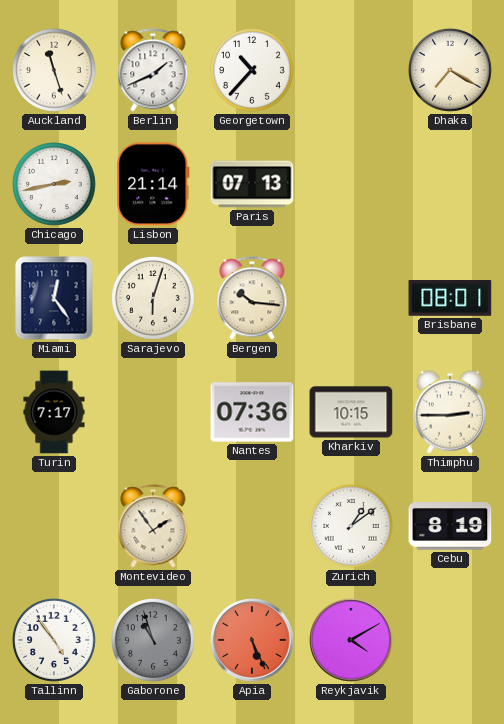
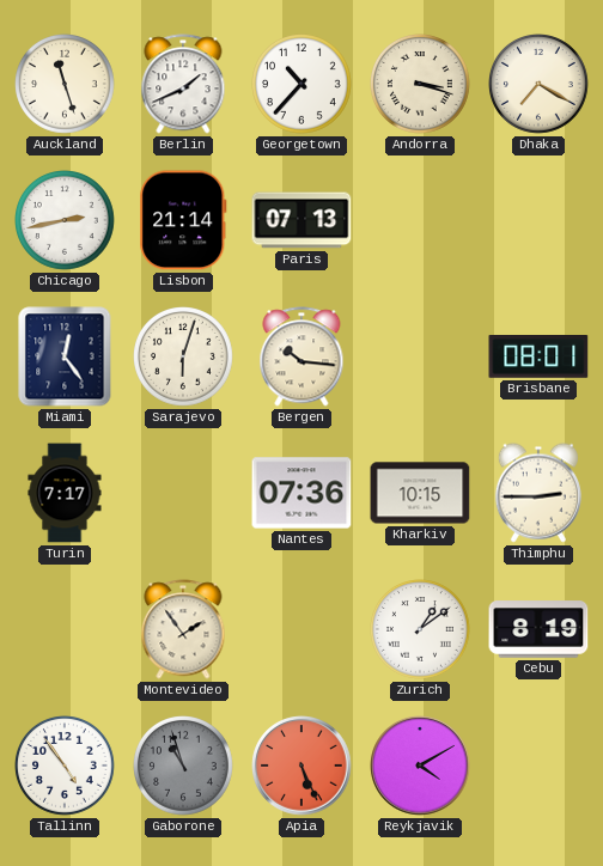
Andorra: none -> 3:18
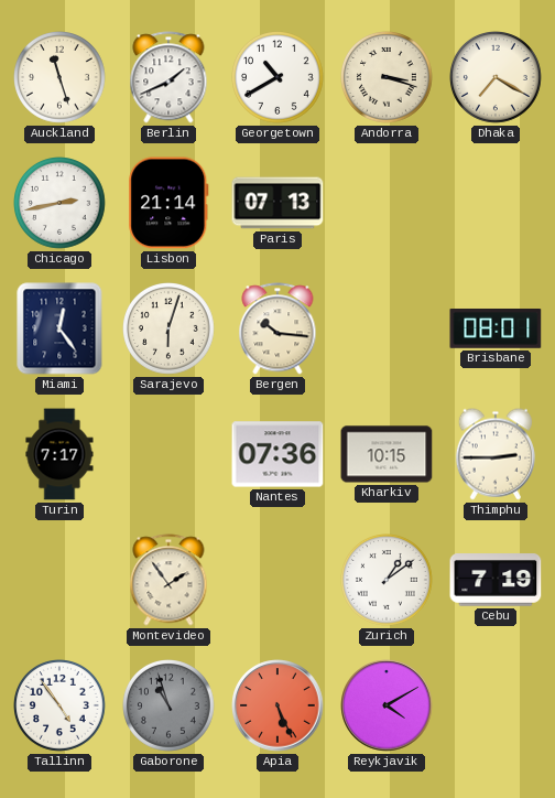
Georgetown: 10:37 -> 10:40
Cebu: 8:19 -> 7:19
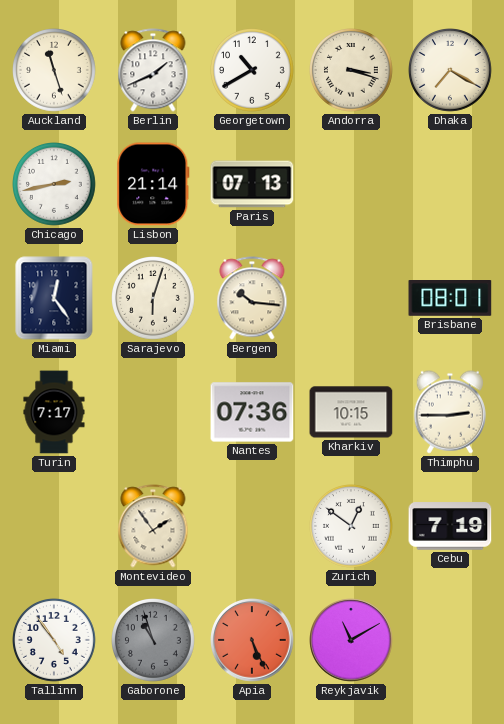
Zurich: 1:09 -> 12:51
Reykjavik: 4:10 -> 11:10
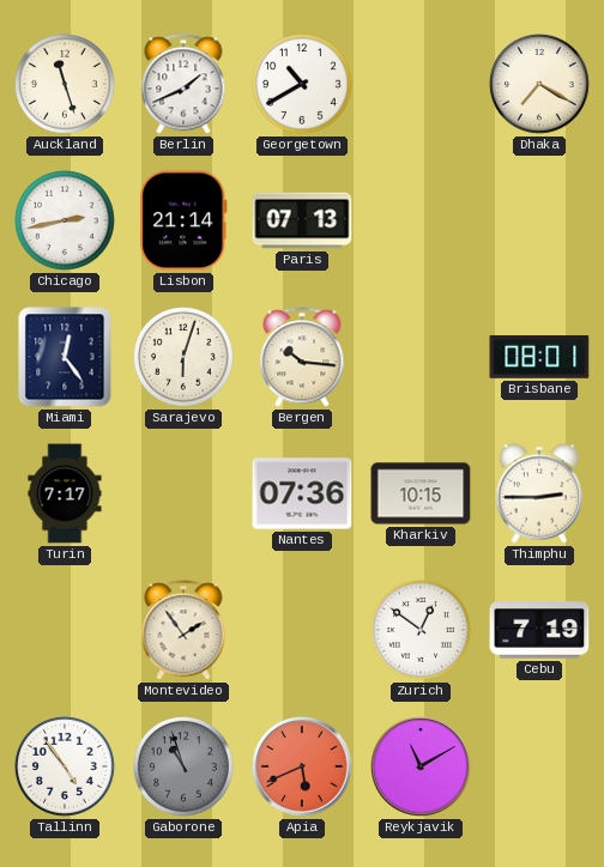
Andorra: 3:18 -> none
Apia: 5:26 -> 5:41
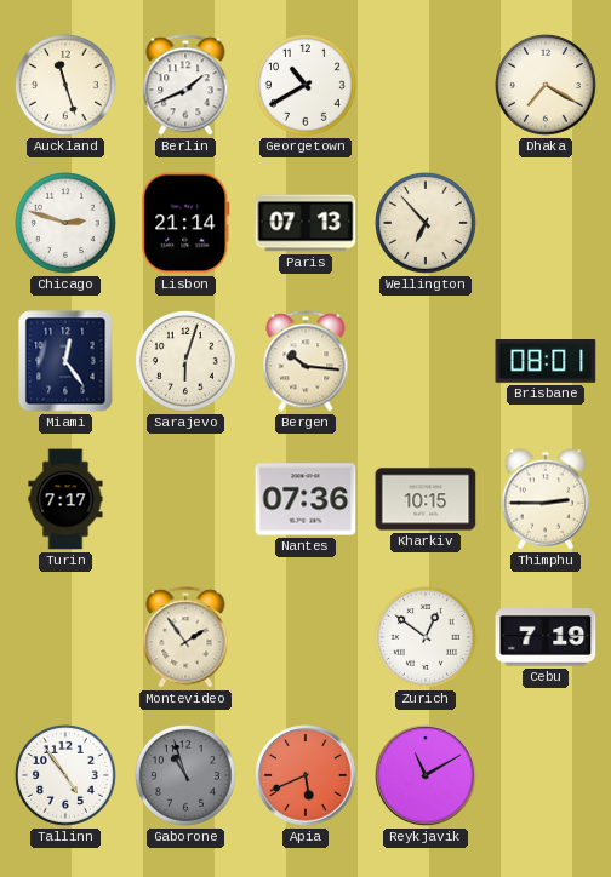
Chicago: 2:43 -> 2:48
Wellington: none -> 6:53
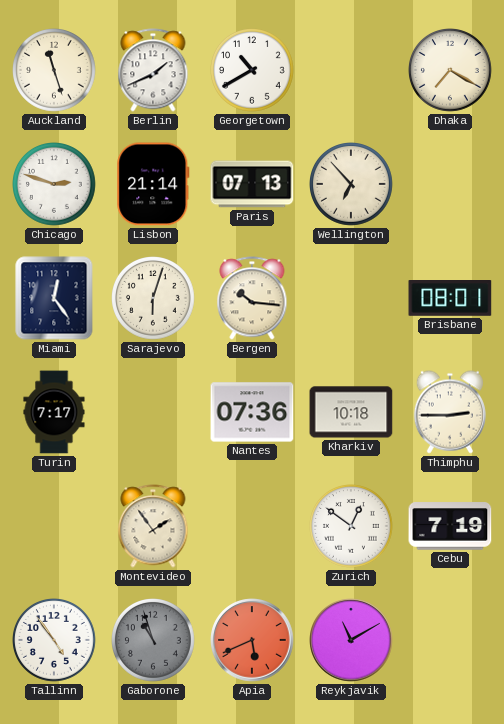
Kharkiv: 10:15 -> 10:18
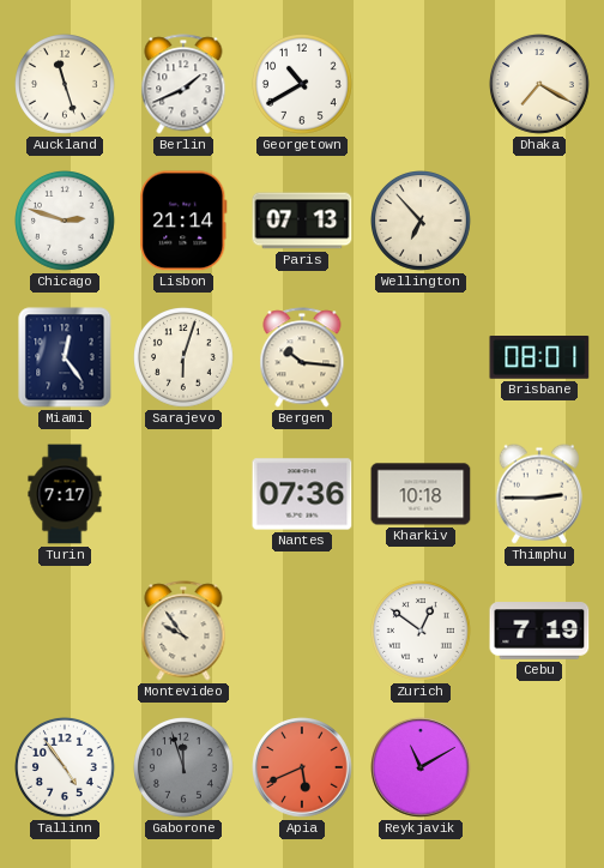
Montevideo: 1:54 -> 9:54
Gaborone: 10:57 -> 11:57
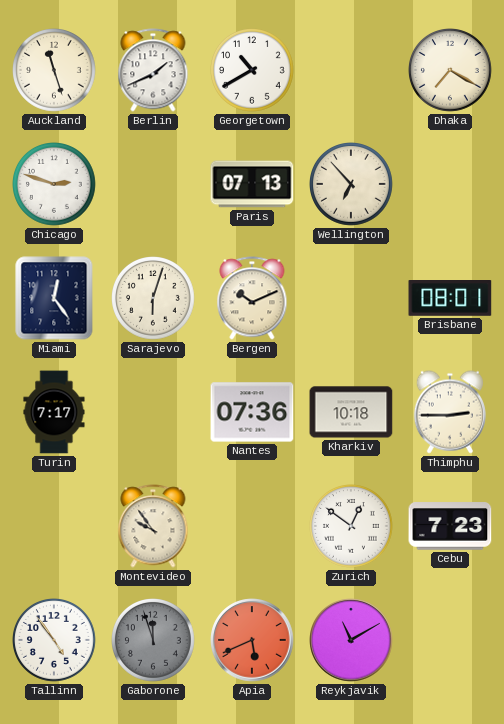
Lisbon: 21:14 -> none
Bergen: 10:16 -> 10:11
Cebu: 7:19 -> 7:23
